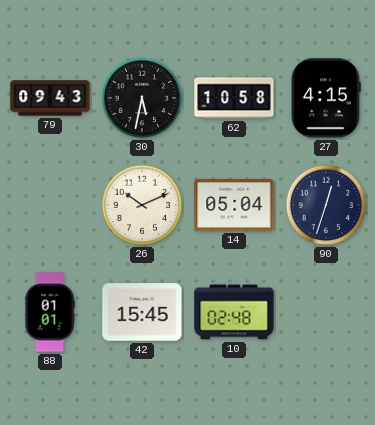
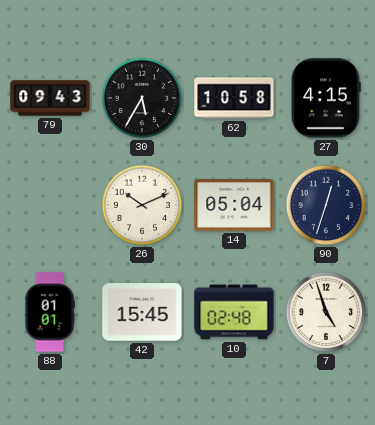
30: 5:32 -> 5:35
7: none -> 4:57
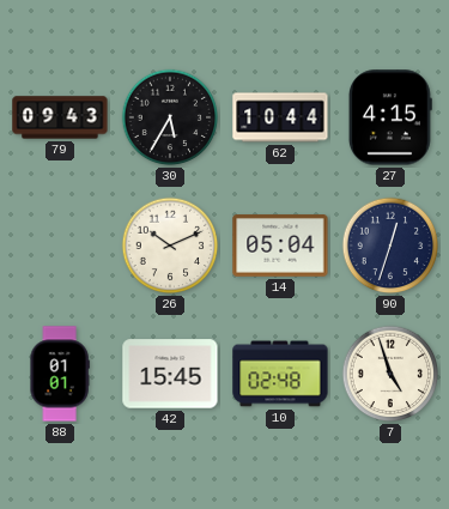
62: 10:58 -> 10:44
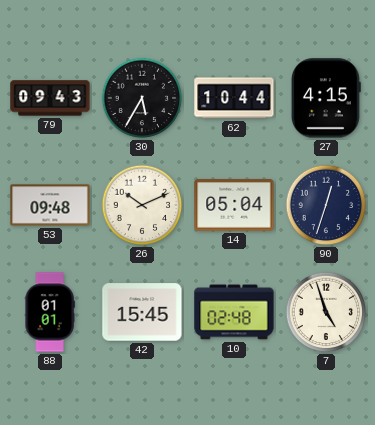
53: none -> 09:48
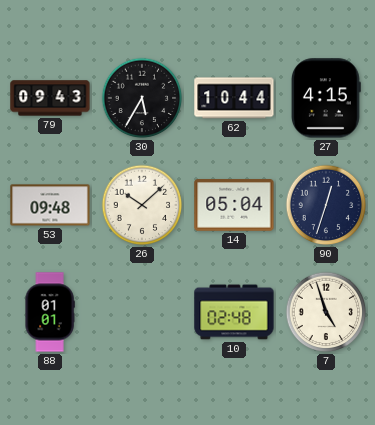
26: 10:11 -> 10:08
42: 15:45 -> none
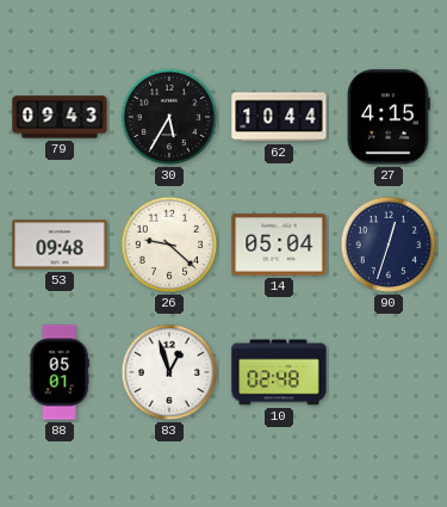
26: 10:08 -> 9:22
88: 01:01 -> 05:01
83: none -> 12:57
7: 4:57 -> none
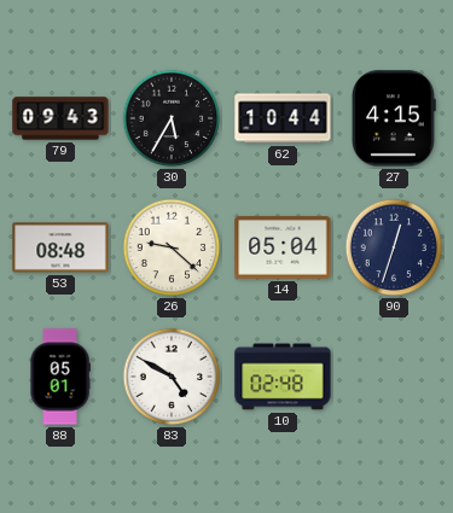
53: 09:48 -> 08:48
83: 12:57 -> 4:50
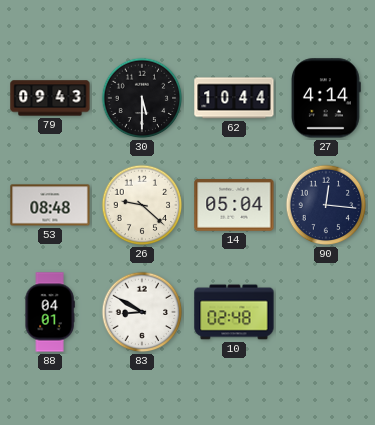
30: 5:35 -> 5:30
27: 4:15 -> 4:14
90: 12:33 -> 12:16
88: 05:01 -> 04:01
83: 4:50 -> 8:50
